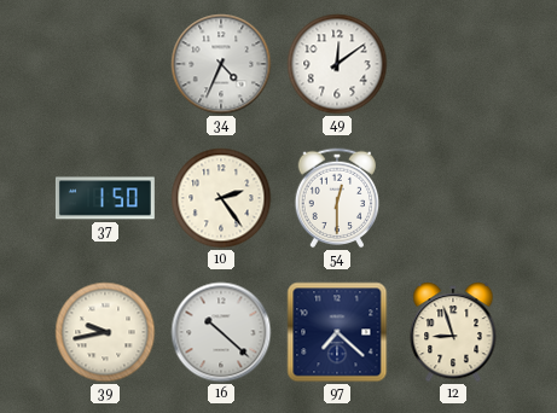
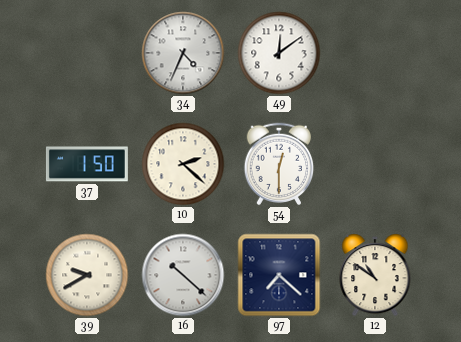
10: 2:24 -> 2:22
39: 9:43 -> 9:40
12: 8:57 -> 10:51
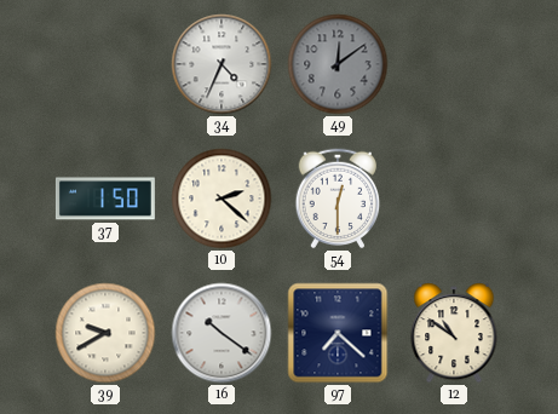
49 dial: white -> grey
16: 10:22 -> 10:21
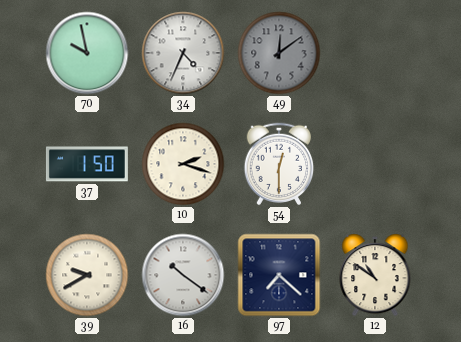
70: none -> 9:58
10: 2:22 -> 2:18
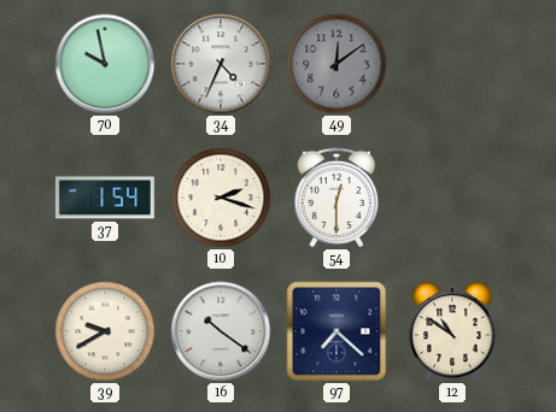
37: 1:50 -> 1:54
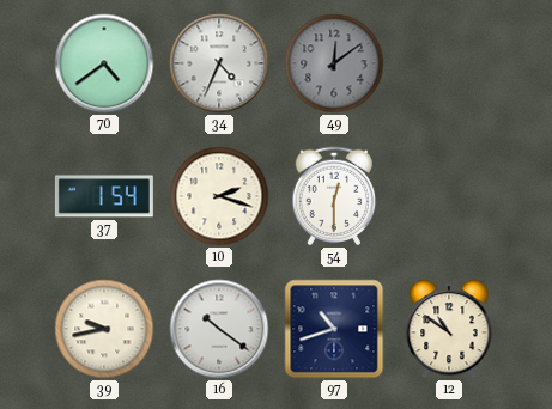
70: 9:58 -> 4:39
39: 9:40 -> 9:43
97: 7:22 -> 10:42
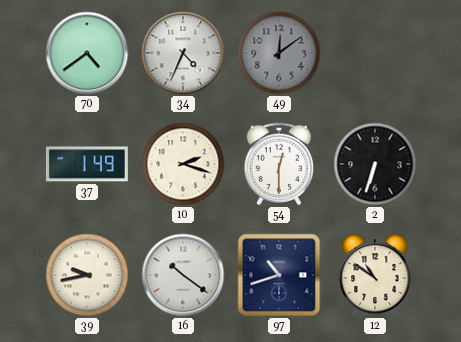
37: 1:54 -> 1:49
2: none -> 6:33
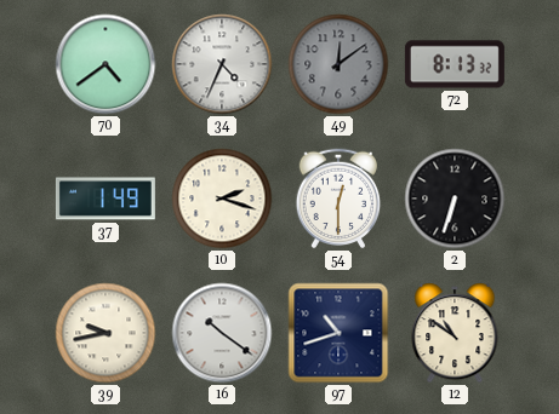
72: none -> 8:13
